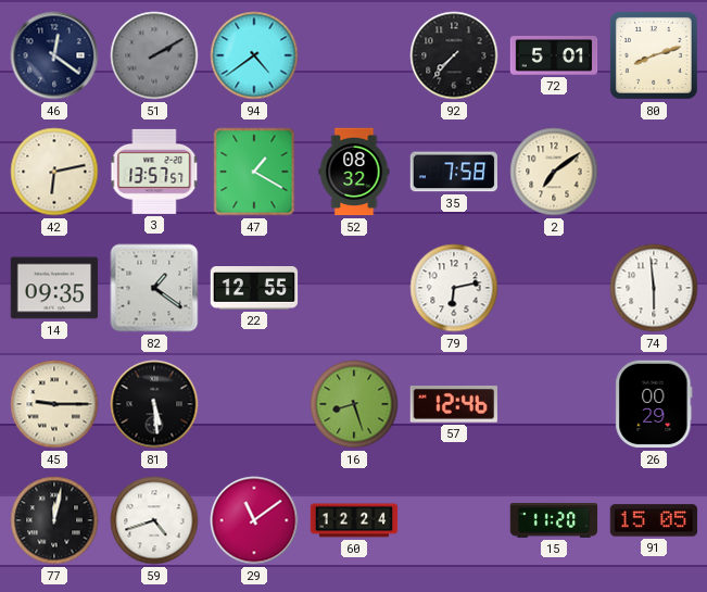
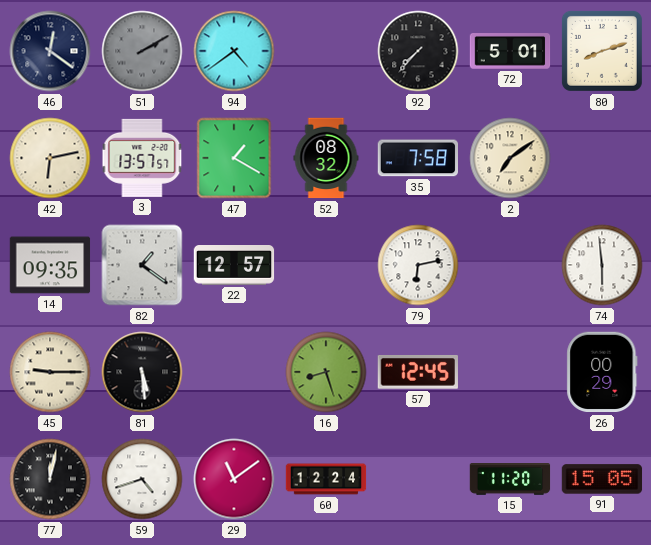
22: 12:55 -> 12:57
57: 12:46 -> 12:45
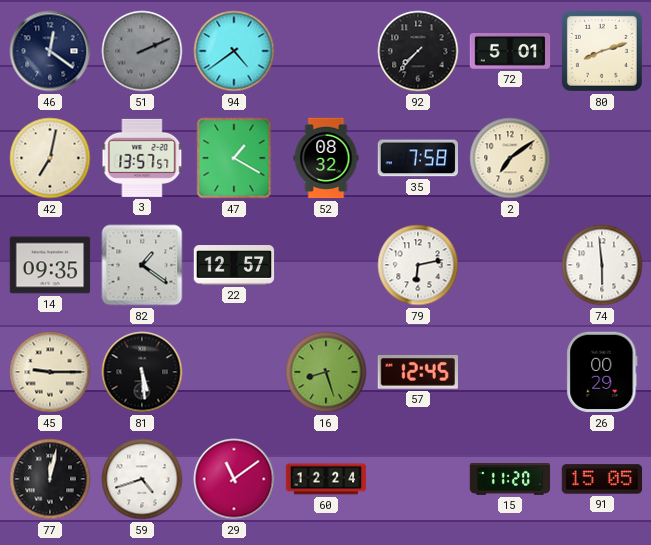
51: 2:10 -> 2:11
42: 6:13 -> 7:02
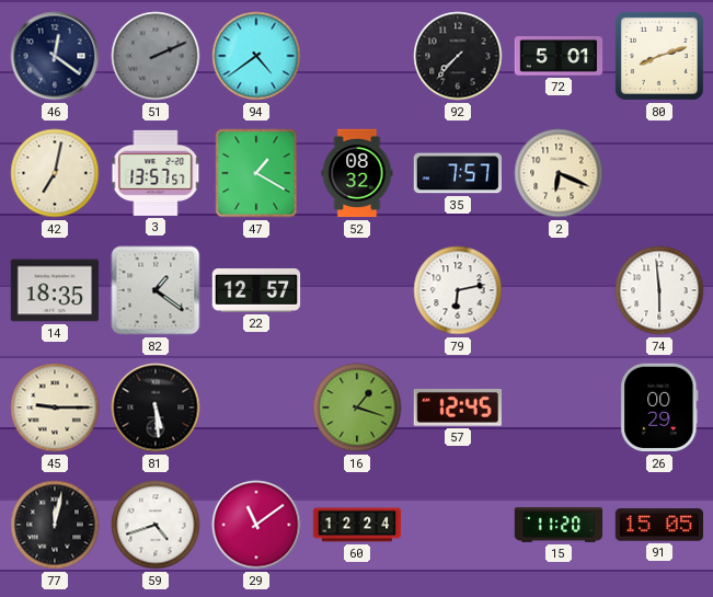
35: 7:58 -> 7:57
2: 7:09 -> 6:19
14: 09:35 -> 18:35
16: 8:27 -> 1:18
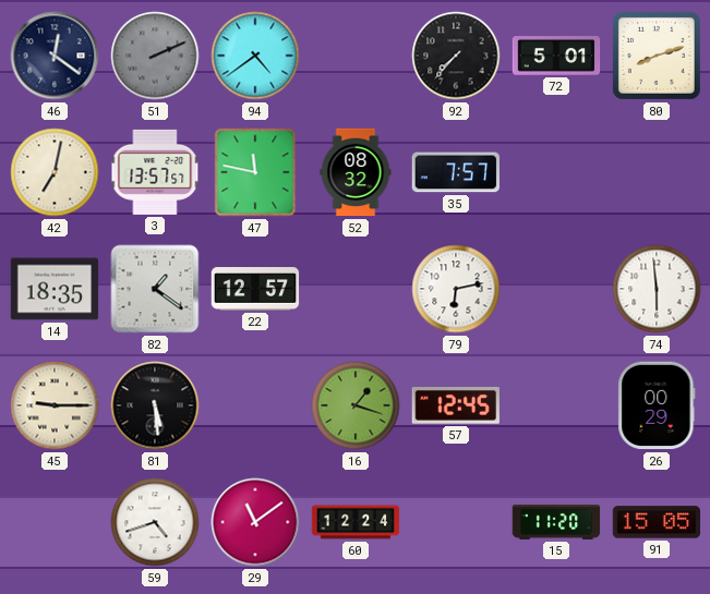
47: 1:20 -> 11:47
2: 6:19 -> none
77: 12:02 -> none
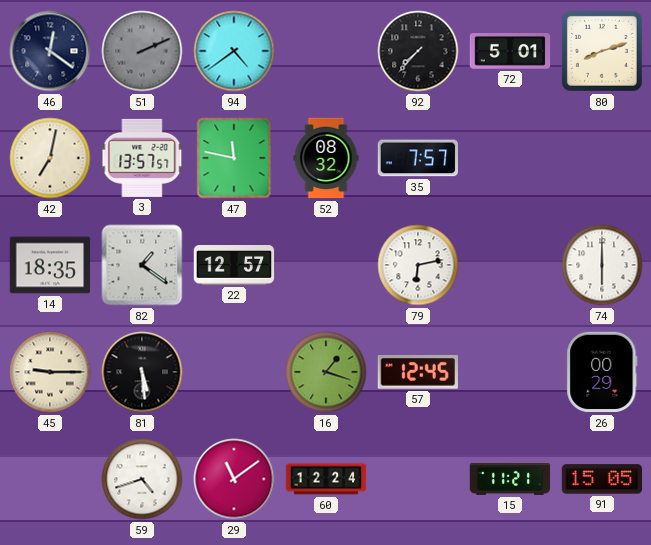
74: 5:59 -> 6:00
15: 11:20 -> 11:21
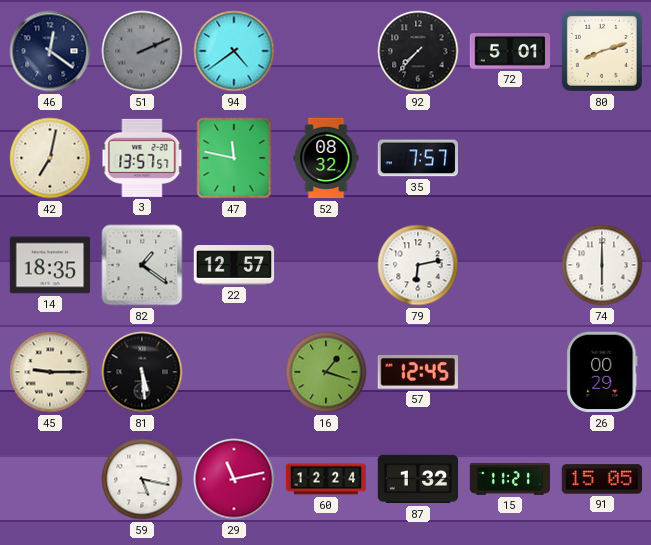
59: 4:42 -> 5:17
29: 11:09 -> 11:13
87: none -> 1:32
